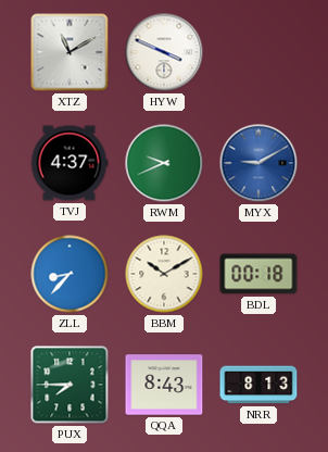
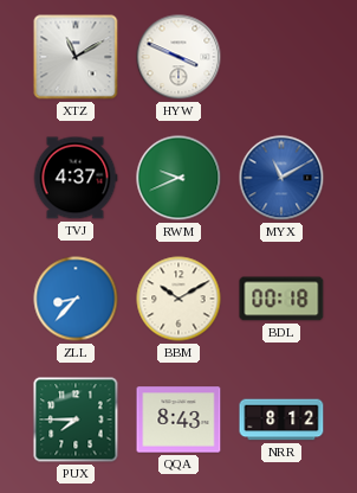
MYX: 9:10 -> 11:10
NRR: 8:13 -> 8:12
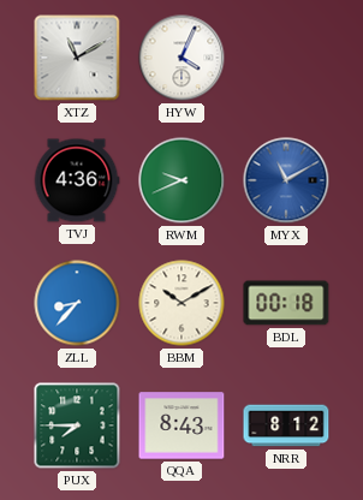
HYW: 3:49 -> 4:04
TVJ: 4:37 -> 4:36
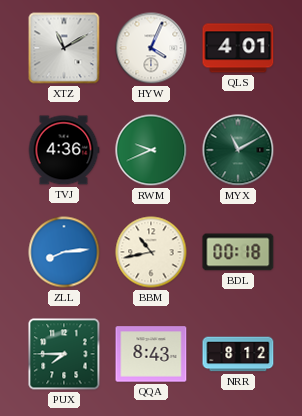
QLS: none -> 4:01
MYX dial: blue -> green
ZLL: 8:37 -> 8:14
BBM: 10:10 -> 10:43
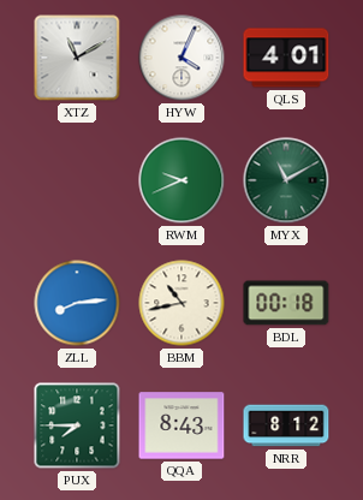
TVJ: 4:36 -> none
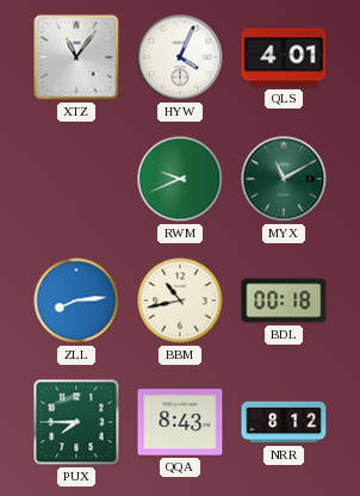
XTZ: 11:10 -> 11:06
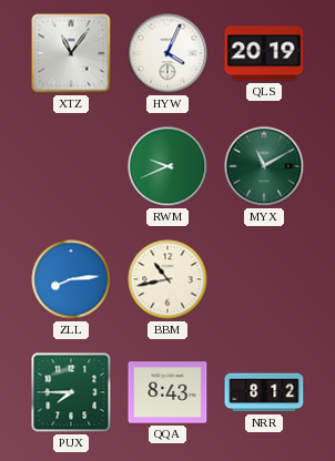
QLS: 4:01 -> 20:19
BDL: 00:18 -> none
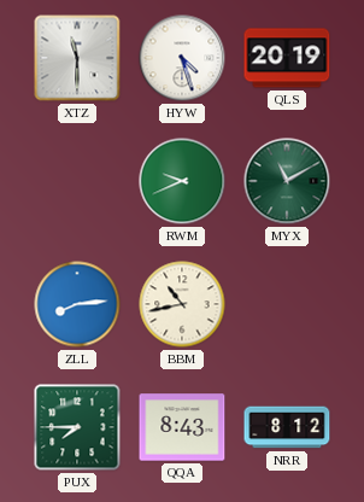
XTZ: 11:06 -> 11:30
HYW: 4:04 -> 4:27
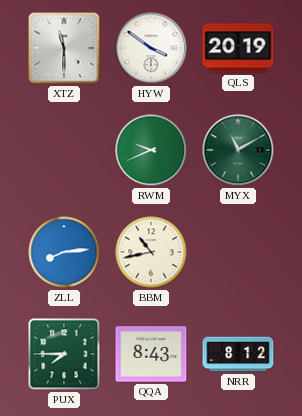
HYW: 4:27 -> 3:51
